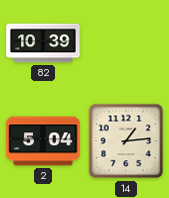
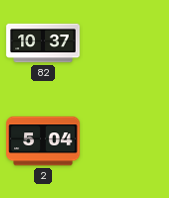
82: 10:39 -> 10:37
14: 1:14 -> none
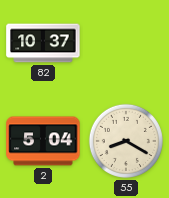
55: none -> 8:20
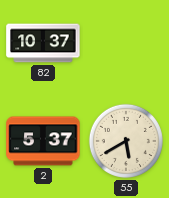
2: 5:04 -> 5:37
55: 8:20 -> 5:40
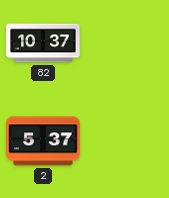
55: 5:40 -> none
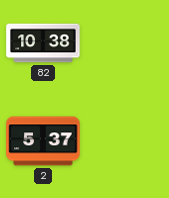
82: 10:37 -> 10:38
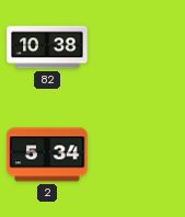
2: 5:37 -> 5:34
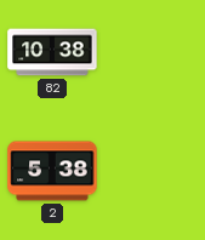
2: 5:34 -> 5:38
